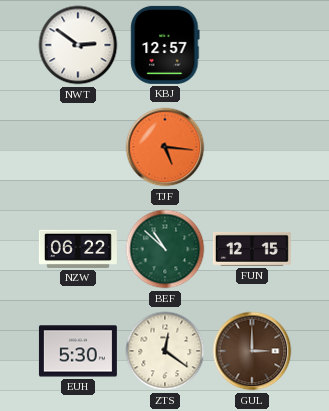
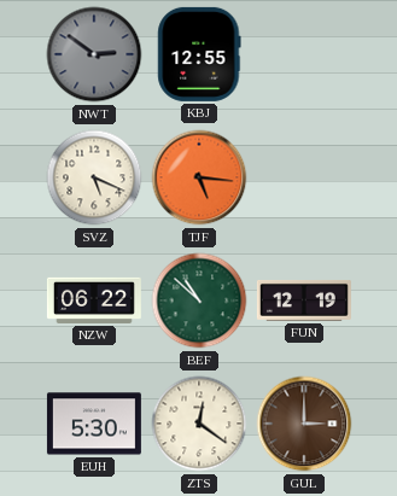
NWT dial: white -> grey
KBJ: 12:57 -> 12:55
SVZ: none -> 5:19
FUN: 12:15 -> 12:19
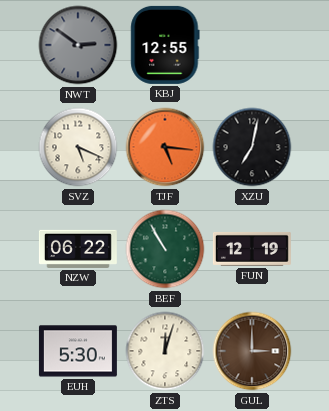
XZU: none -> 7:02
BEF: 10:52 -> 10:55
ZTS: 12:21 -> 12:03
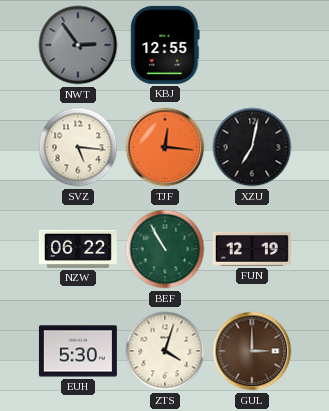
NWT: 2:51 -> 2:54
SVZ: 5:19 -> 5:16
TJF: 5:16 -> 12:16
ZTS: 12:03 -> 4:03
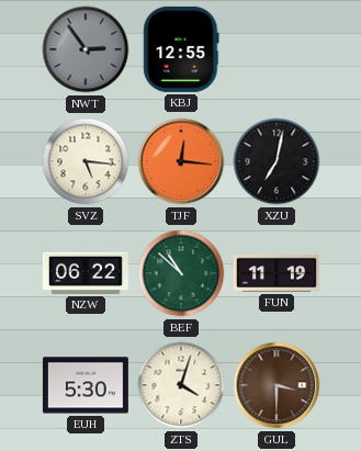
BEF: 10:55 -> 10:52
FUN: 12:19 -> 11:19
GUL: 3:00 -> 3:30
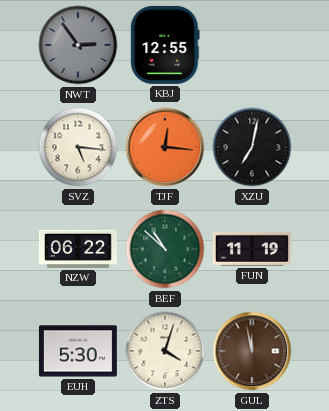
GUL: 3:30 -> 11:58
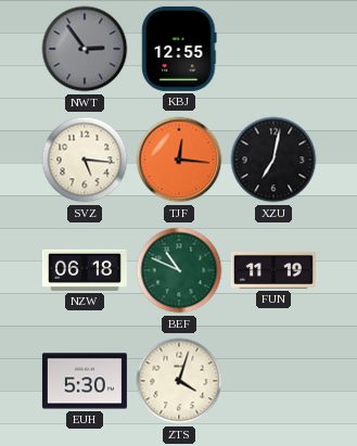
NZW: 06:22 -> 06:18
BEF: 10:52 -> 10:49
GUL: 11:58 -> none
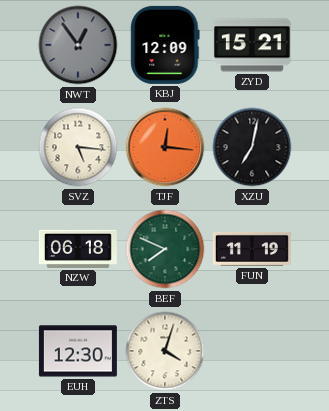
NWT: 2:54 -> 12:54
KBJ: 12:55 -> 12:09
ZYD: none -> 15:21
BEF: 10:49 -> 7:49
EUH: 5:30 -> 12:30
